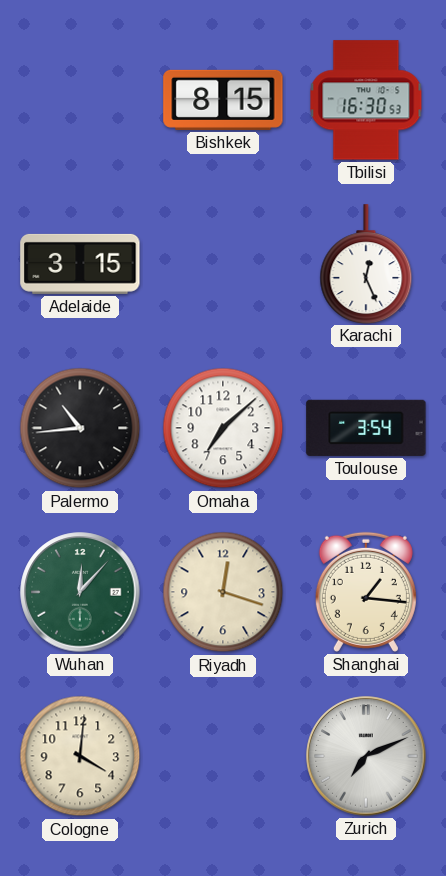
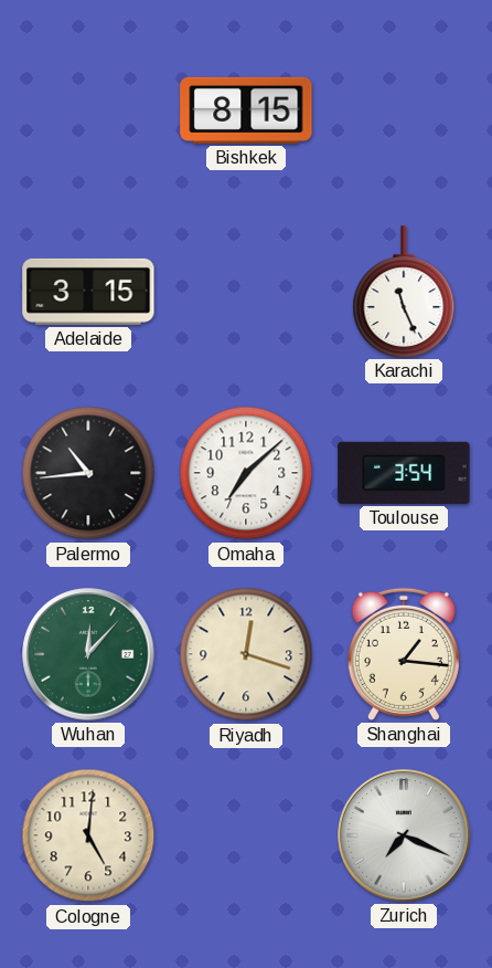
Tbilisi: 16:30 -> none
Karachi: 12:26 -> 11:26
Cologne: 4:01 -> 5:01
Zurich: 7:11 -> 7:19
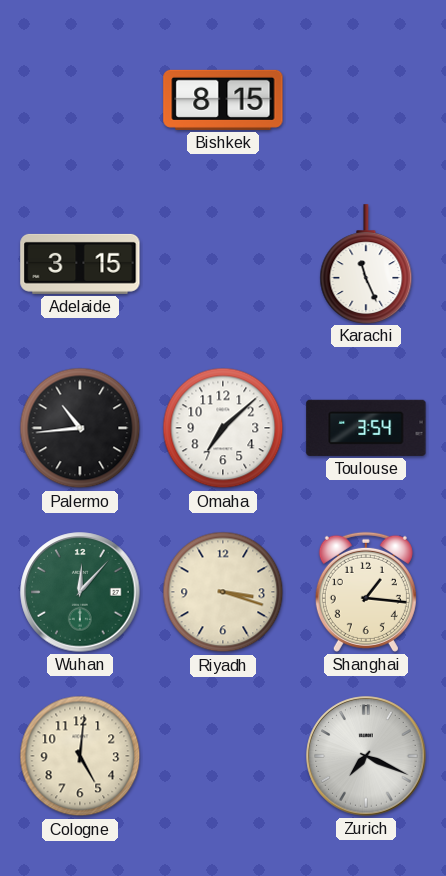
Riyadh: 12:18 -> 3:18
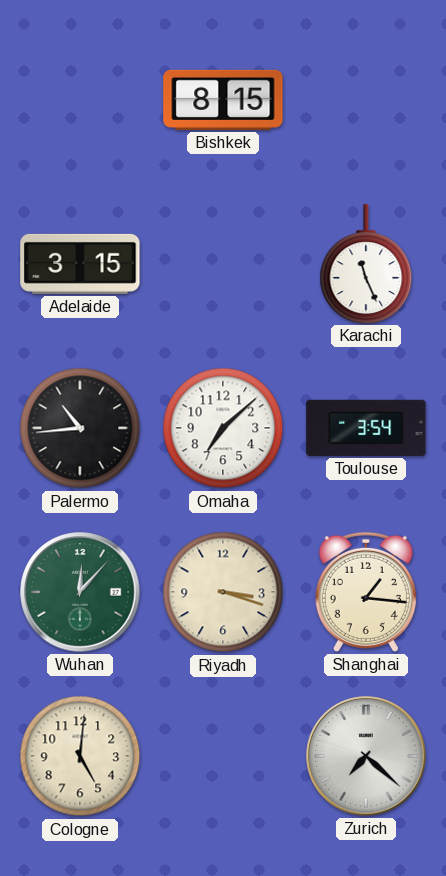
Zurich: 7:19 -> 7:22
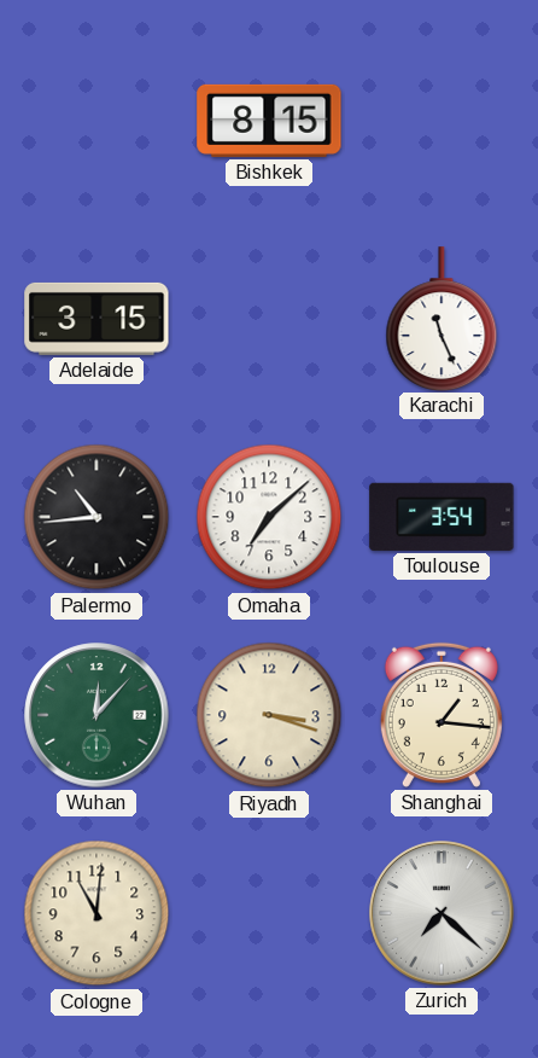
Cologne: 5:01 -> 11:01
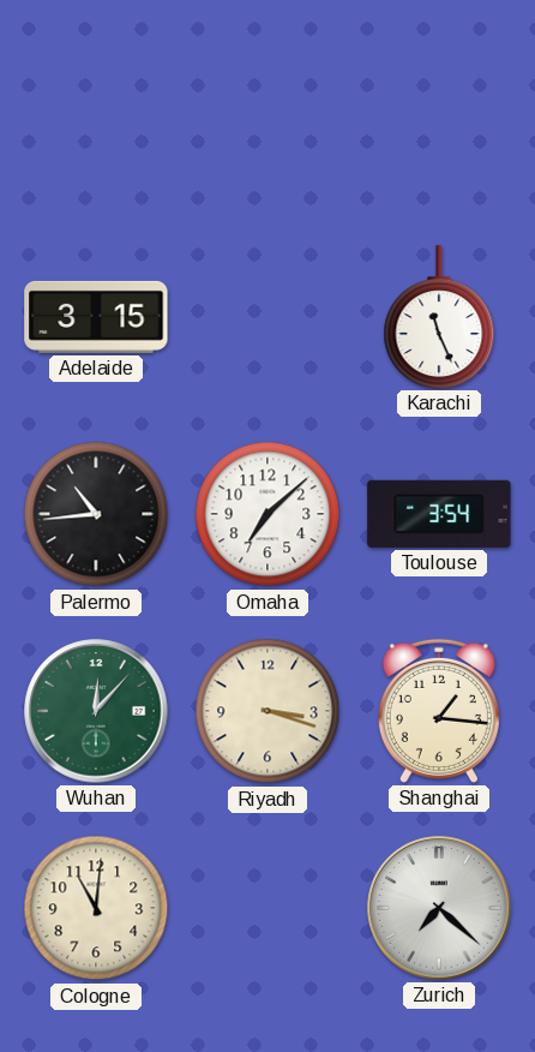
Bishkek: 8:15 -> none
